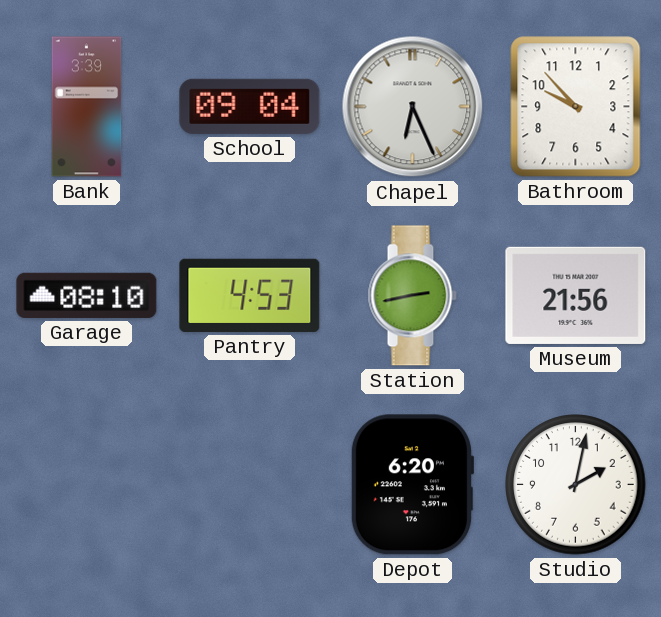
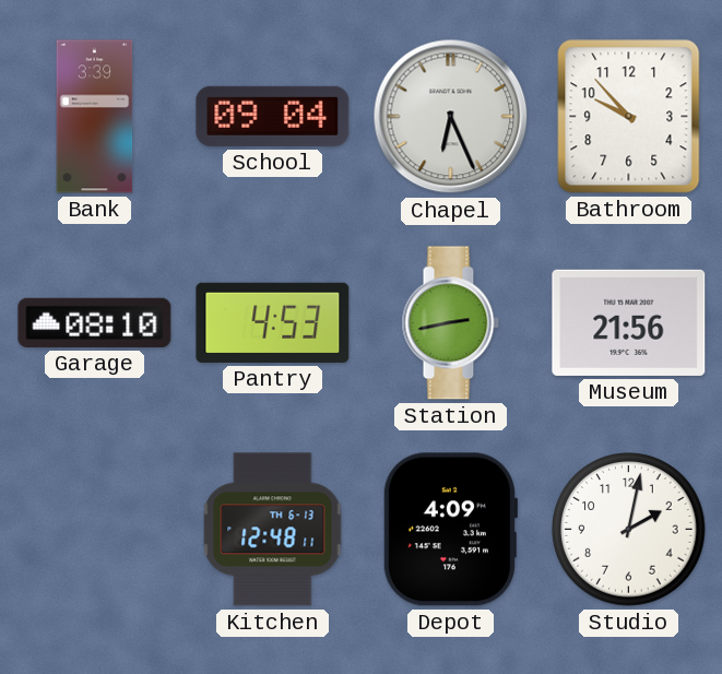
Kitchen: none -> 12:48
Depot: 6:20 -> 4:09
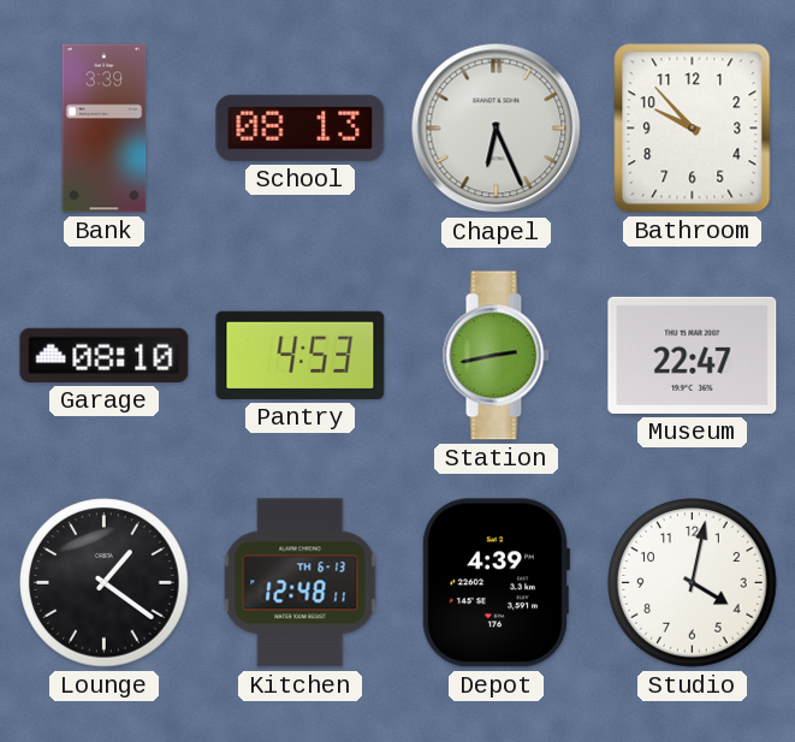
School: 09:04 -> 08:13
Museum: 21:56 -> 22:47
Lounge: none -> 1:21
Depot: 4:09 -> 4:39
Studio: 2:02 -> 4:02
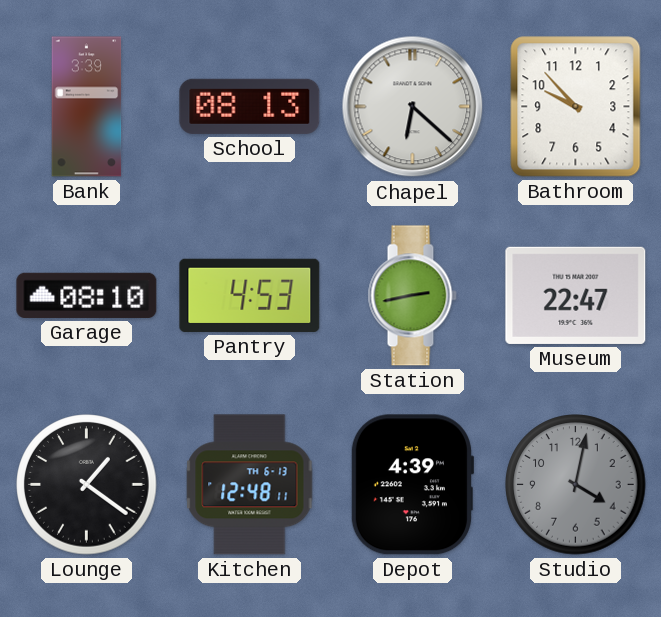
Chapel: 6:26 -> 6:22
Studio dial: white -> grey
